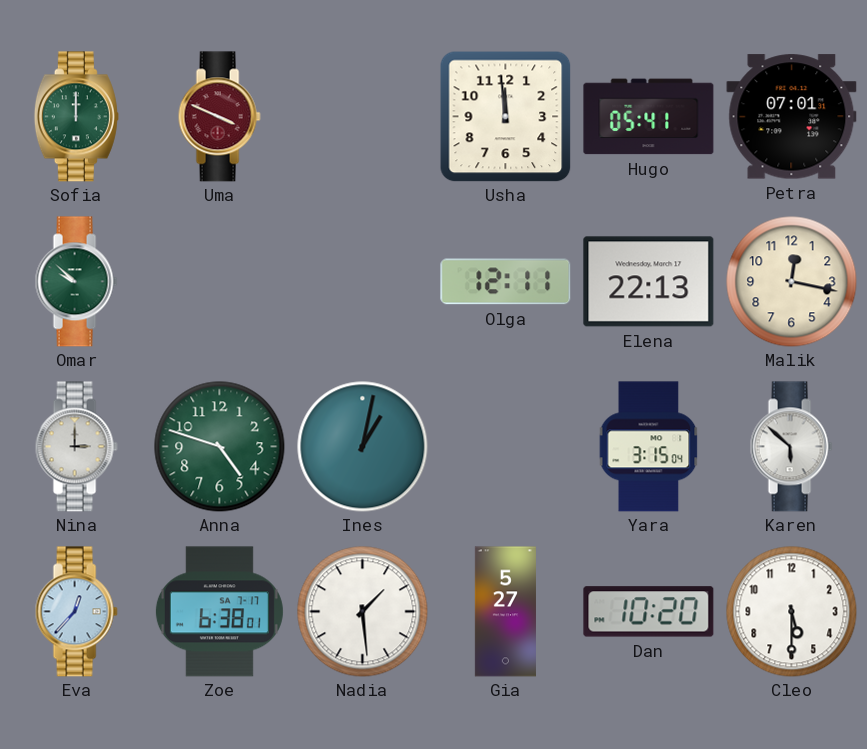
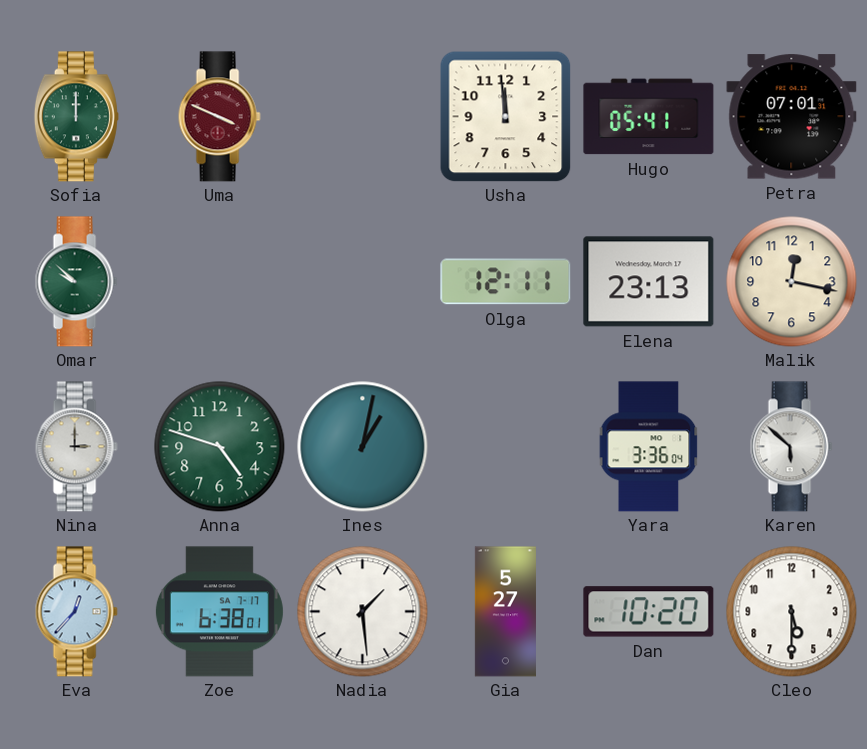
Elena: 22:13 -> 23:13
Yara: 3:15 -> 3:36
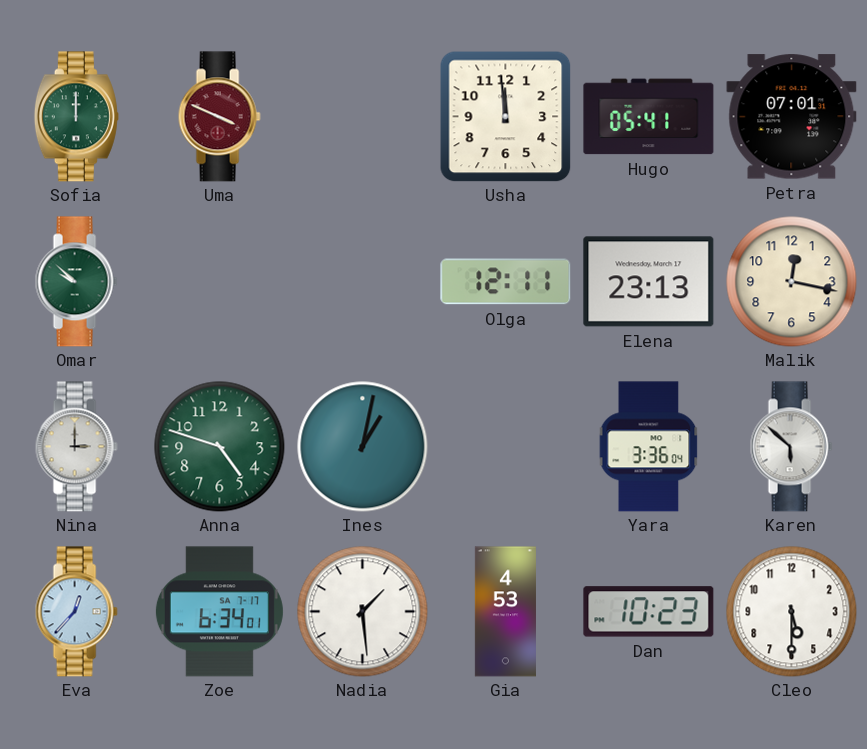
Zoe: 6:38 -> 6:34
Gia: 5:27 -> 4:53
Dan: 10:20 -> 10:23
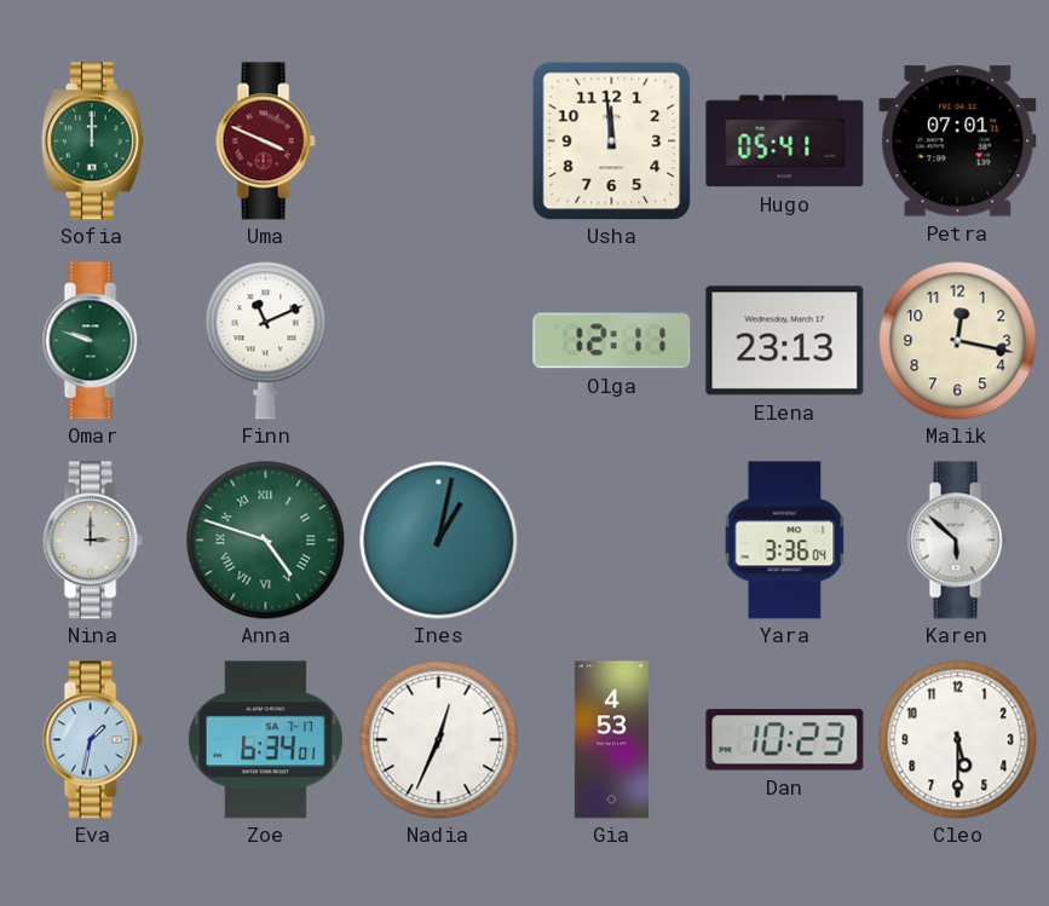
Omar: 9:52 -> 9:48
Finn: none -> 11:11
Anna numerals: Arabic -> Roman
Eva: 12:37 -> 1:32
Nadia: 1:29 -> 12:34
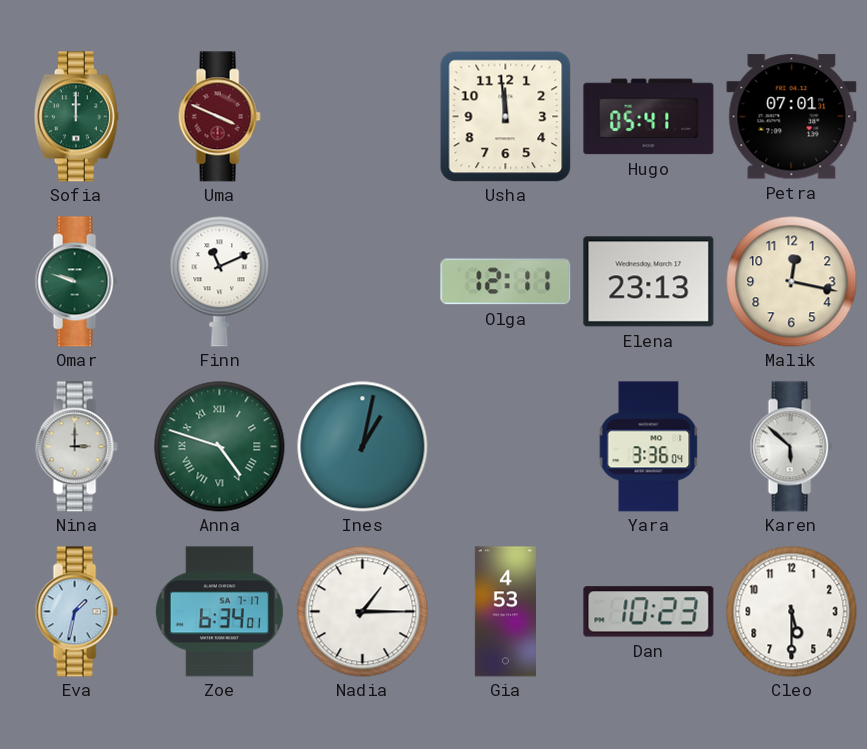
Nadia: 12:34 -> 1:15
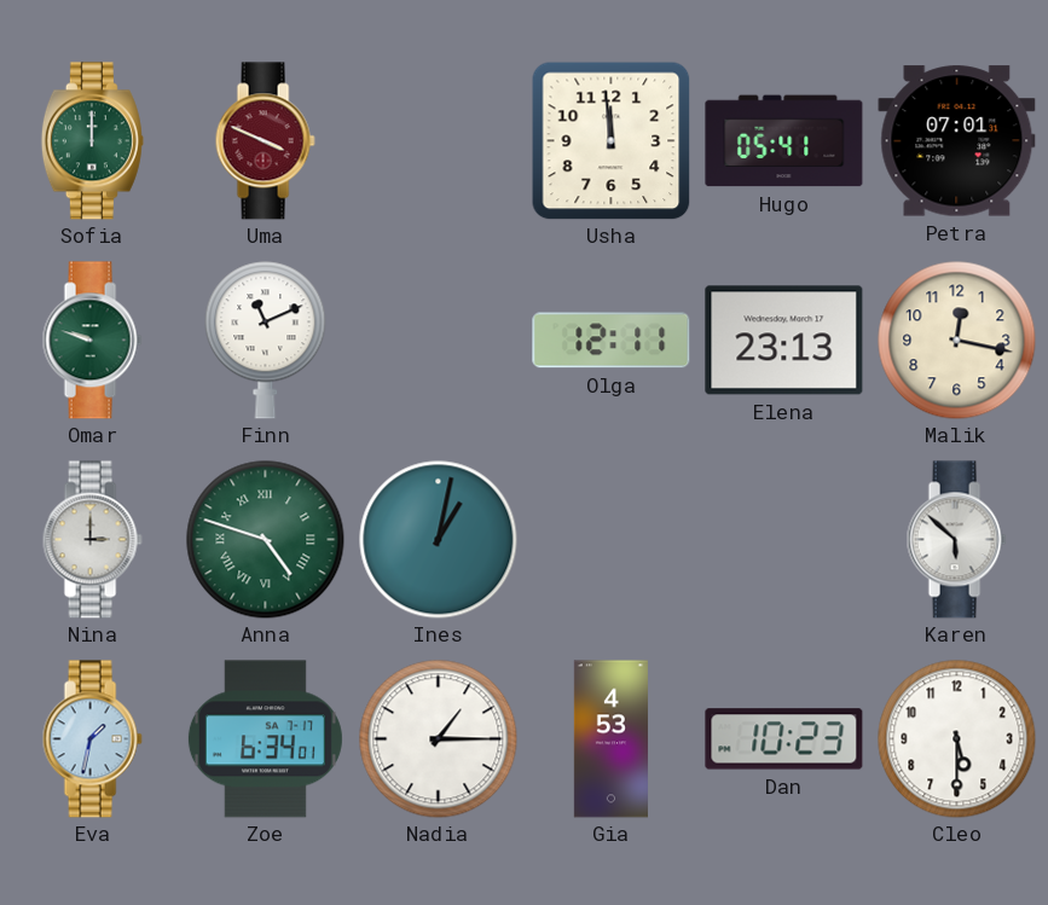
Yara: 3:36 -> none
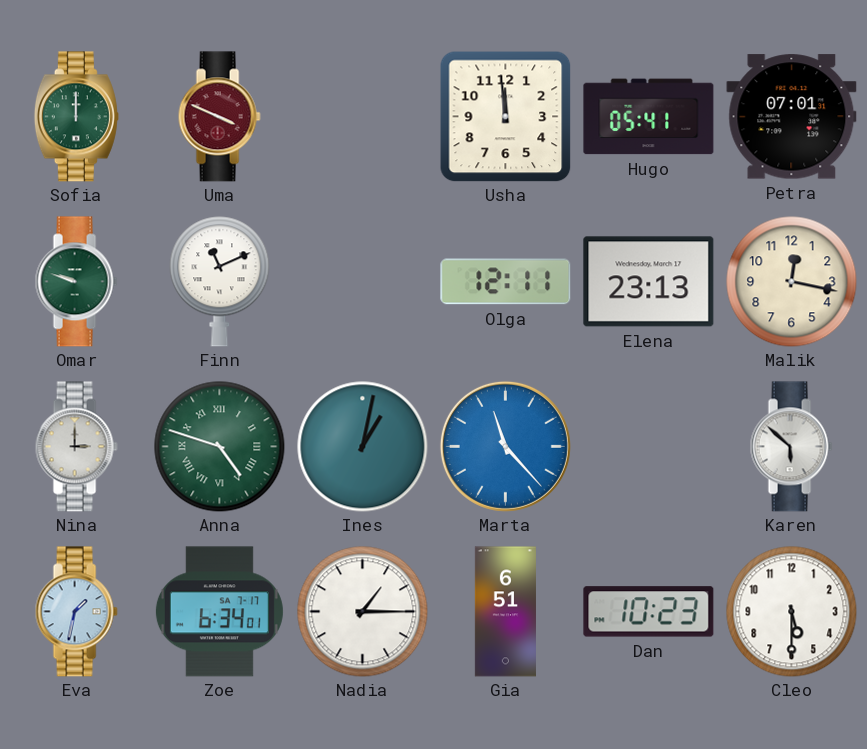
Marta: none -> 11:23
Gia: 4:53 -> 6:51
